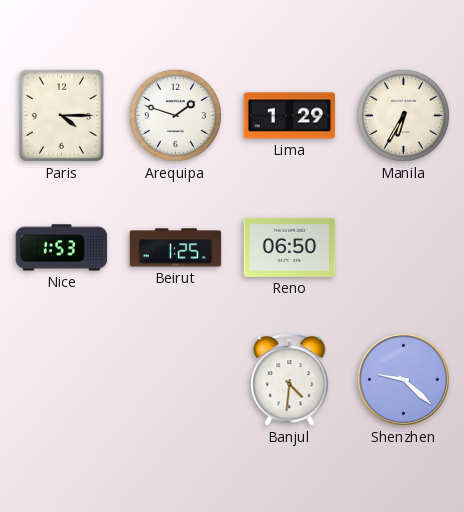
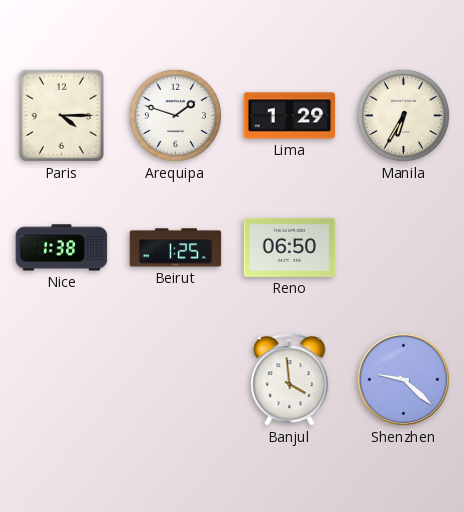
Nice: 1:53 -> 1:38
Banjul: 4:31 -> 3:59
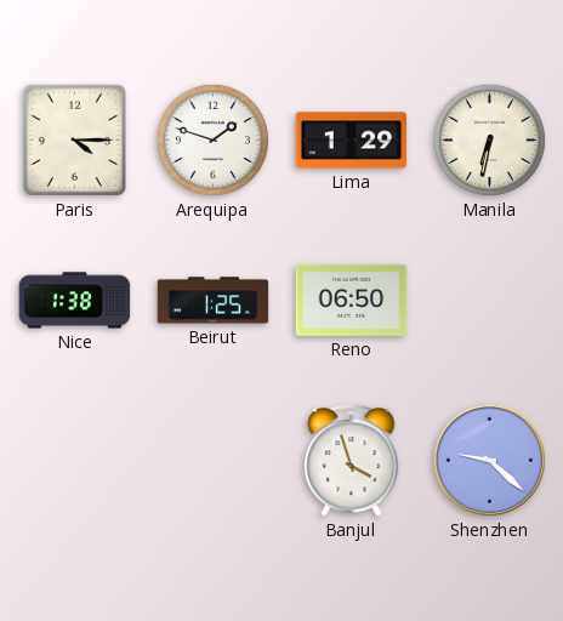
Manila: 6:35 -> 6:32
Banjul: 3:59 -> 3:57
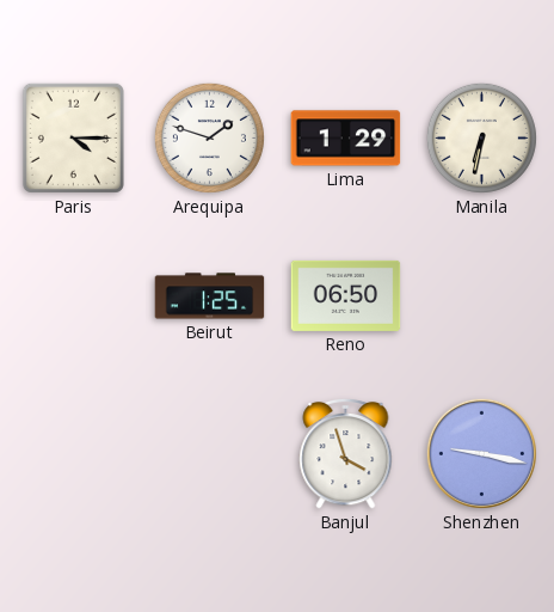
Nice: 1:38 -> none
Shenzhen: 9:22 -> 9:17
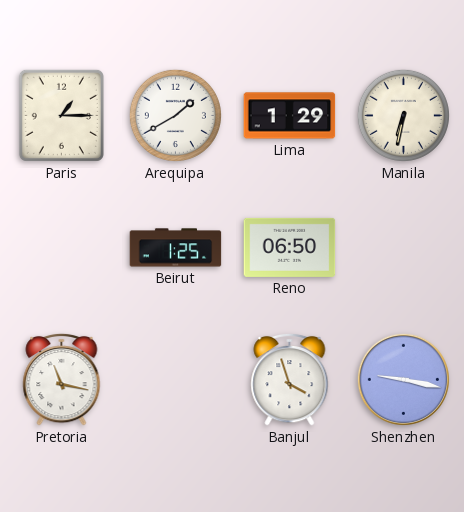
Paris: 4:15 -> 1:15
Arequipa: 1:48 -> 1:40
Pretoria: none -> 11:17
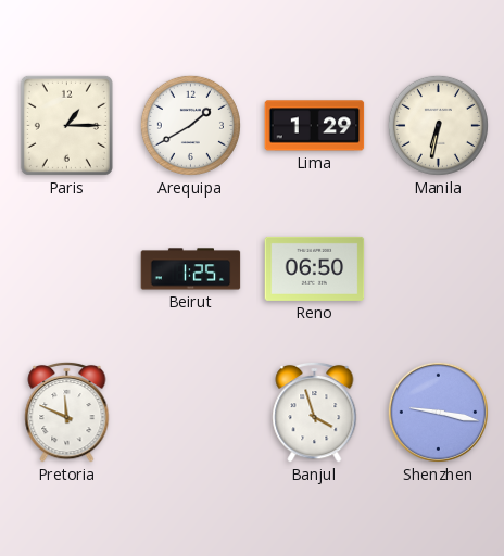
Pretoria: 11:17 -> 11:49
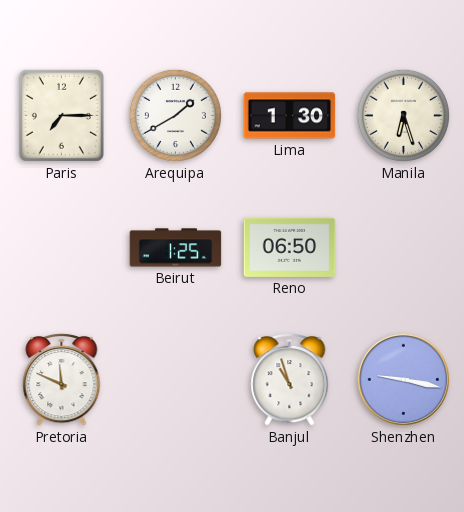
Paris: 1:15 -> 7:15
Lima: 1:29 -> 1:30
Manila: 6:32 -> 6:27
Banjul: 3:57 -> 10:57
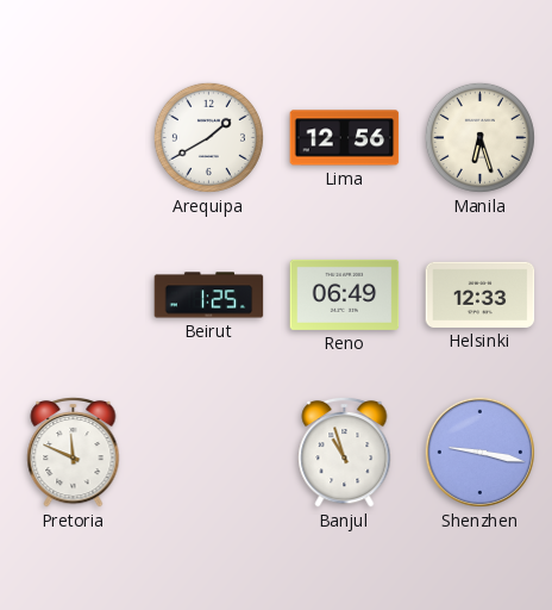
Paris: 7:15 -> none
Lima: 1:30 -> 12:56
Reno: 06:50 -> 06:49
Helsinki: none -> 12:33
